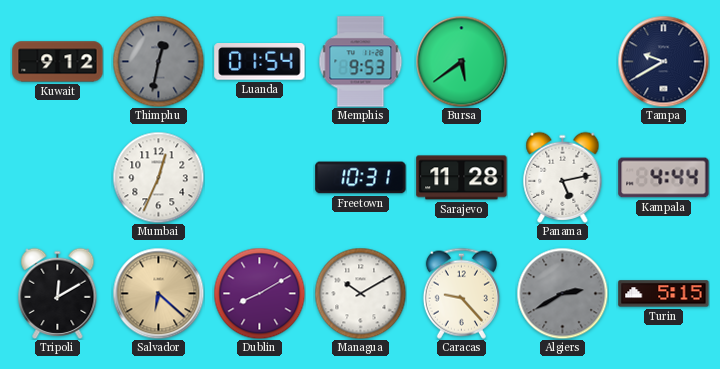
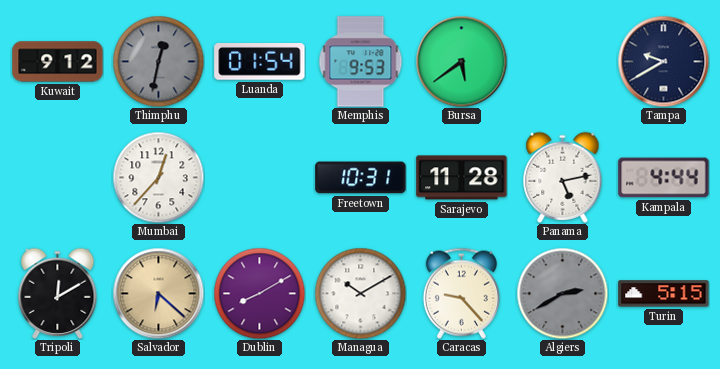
Mumbai: 12:34 -> 12:37
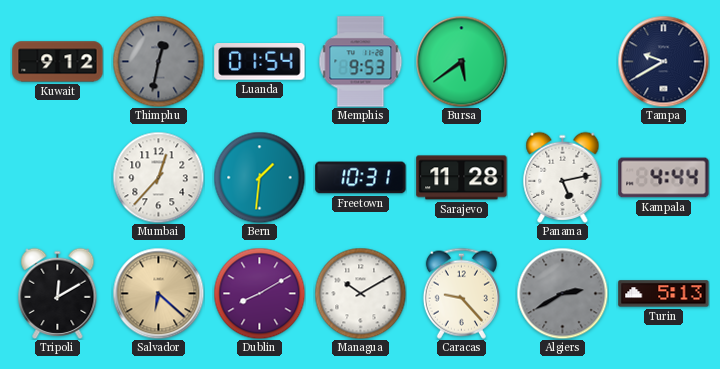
Bern: none -> 1:31
Turin: 5:15 -> 5:13
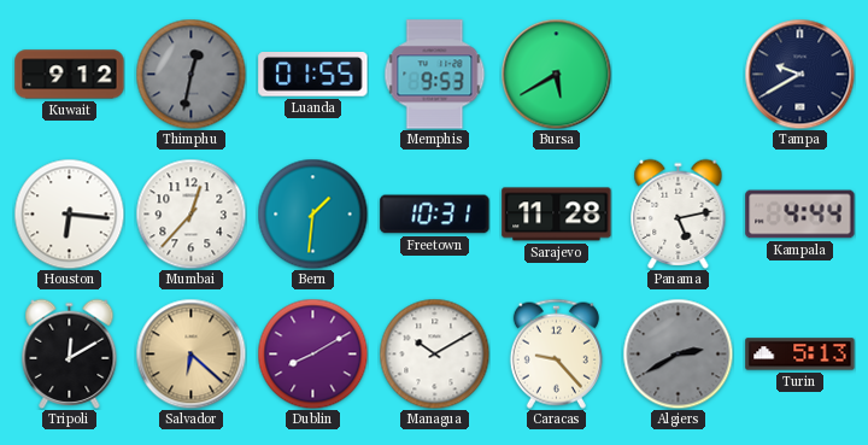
Luanda: 01:54 -> 01:55
Bursa: 5:39 -> 5:40
Houston: none -> 6:16
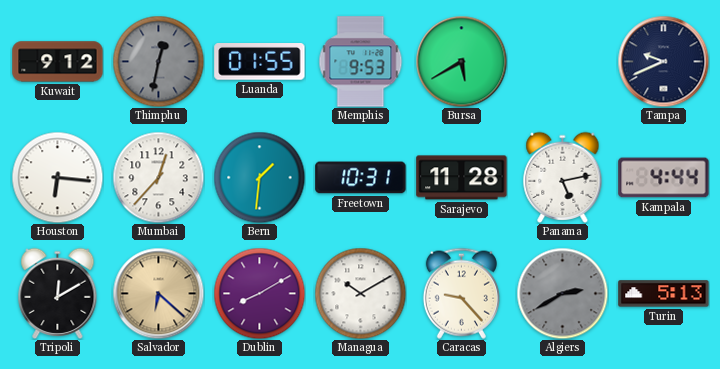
Tampa: 9:40 -> 9:41
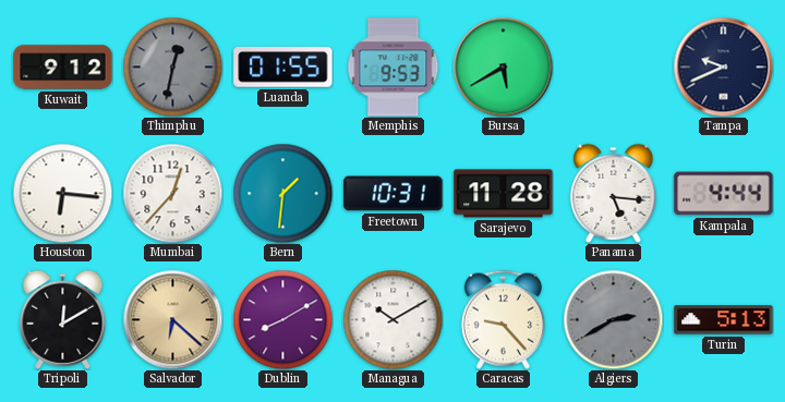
Panama: 5:13 -> 5:16
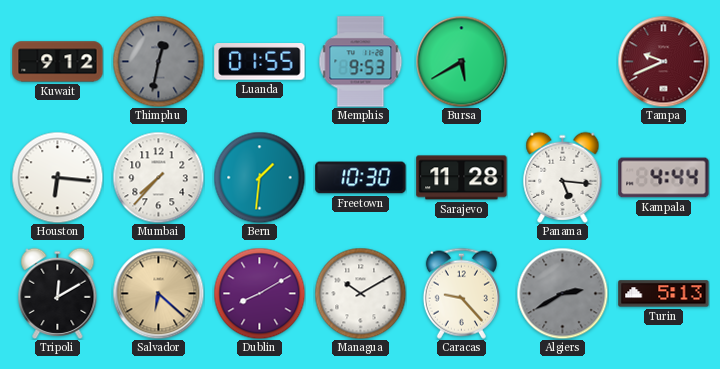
Tampa dial: navy -> burgundy
Mumbai: 12:37 -> 7:37
Freetown: 10:31 -> 10:30
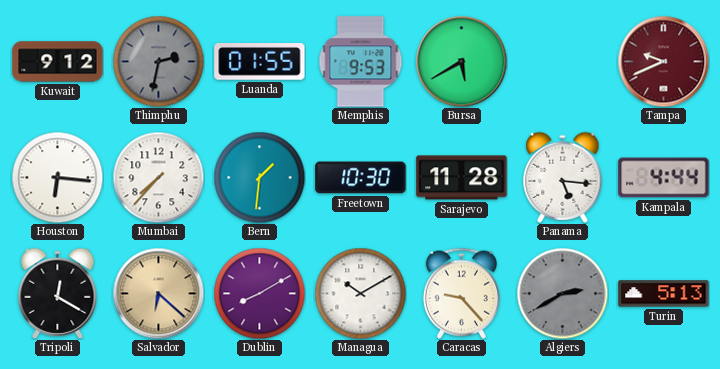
Thimphu: 12:32 -> 2:32
Tripoli: 12:10 -> 12:20
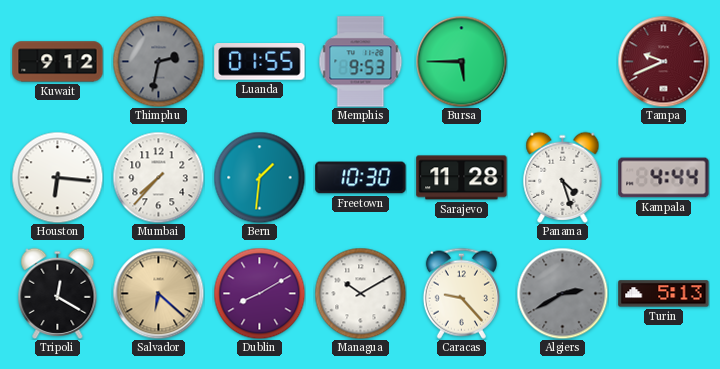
Bursa: 5:40 -> 5:45
Panama: 5:16 -> 4:27
